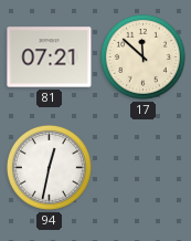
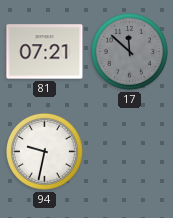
17 dial: cream -> grey
94: 12:32 -> 9:32
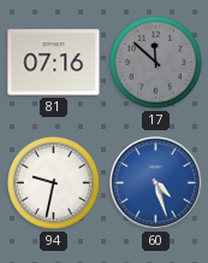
81: 07:21 -> 07:16
60: none -> 4:27
